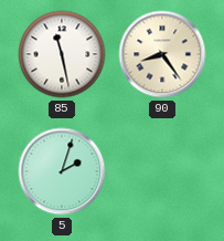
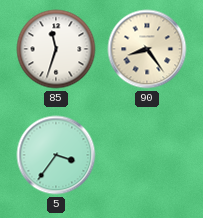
85: 11:28 -> 11:33
5: 2:03 -> 3:36
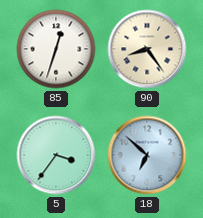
85: 11:33 -> 12:33
18: none -> 6:52
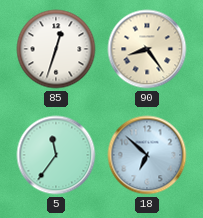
5: 3:36 -> 11:36
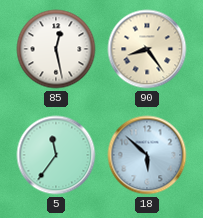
85: 12:33 -> 12:28
18: 6:52 -> 5:52
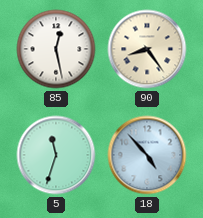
5: 11:36 -> 11:33
18: 5:52 -> 4:53
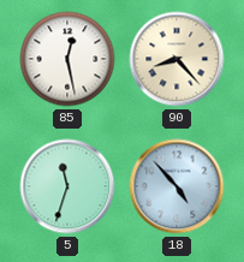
90: 8:24 -> 8:23
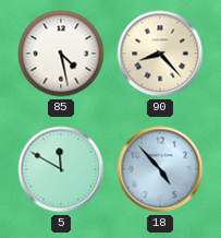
85: 12:28 -> 4:28
5: 11:33 -> 11:50
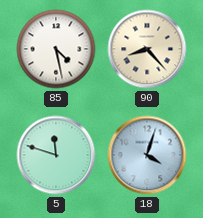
5: 11:50 -> 11:48
18: 4:53 -> 4:03
